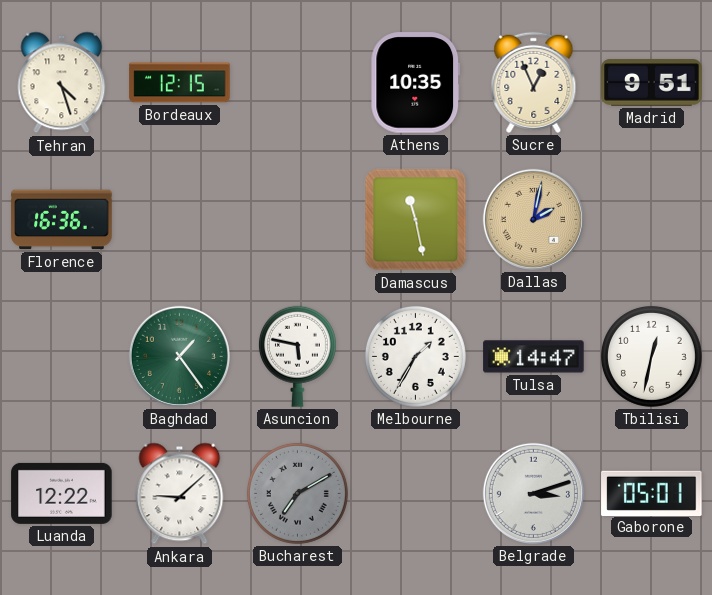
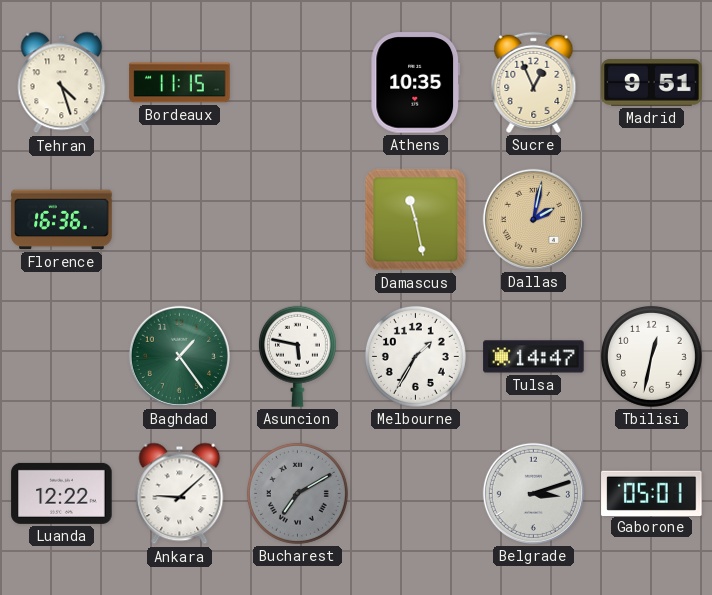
Bordeaux: 12:15 -> 11:15
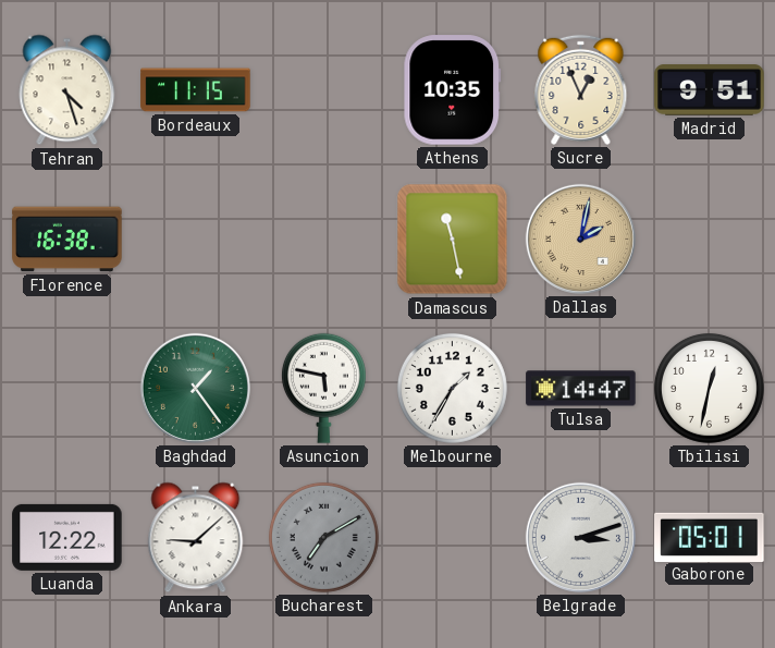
Florence: 16:36 -> 16:38
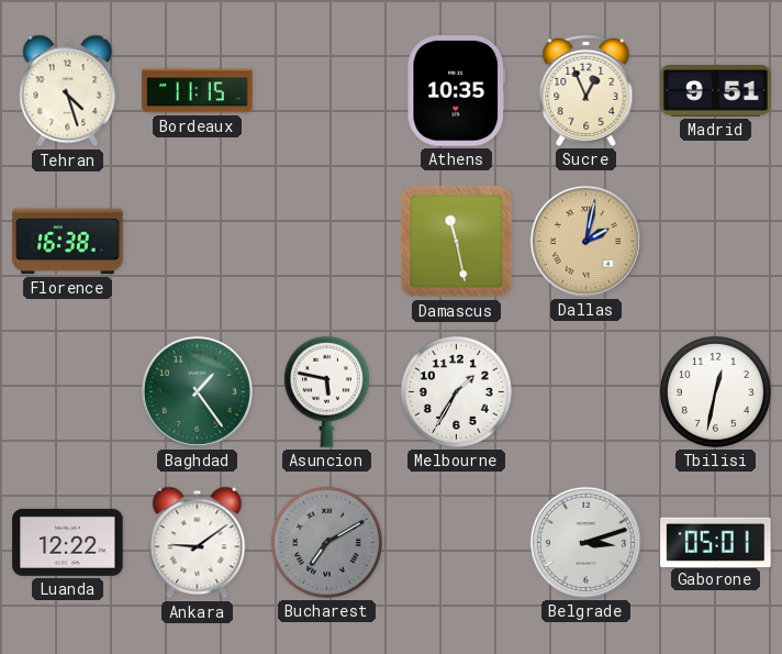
Tulsa: 14:47 -> none
Ankara: 9:08 -> 9:09
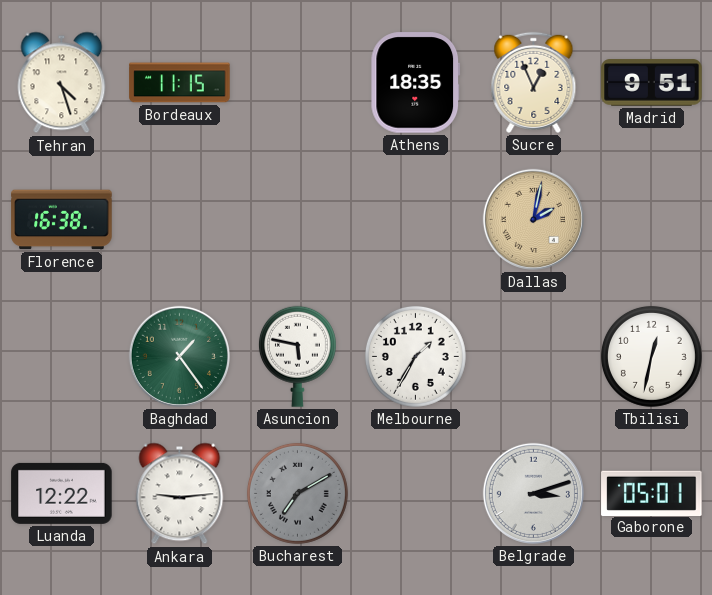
Athens: 10:35 -> 18:35
Damascus: 11:28 -> none
Ankara: 9:09 -> 9:14
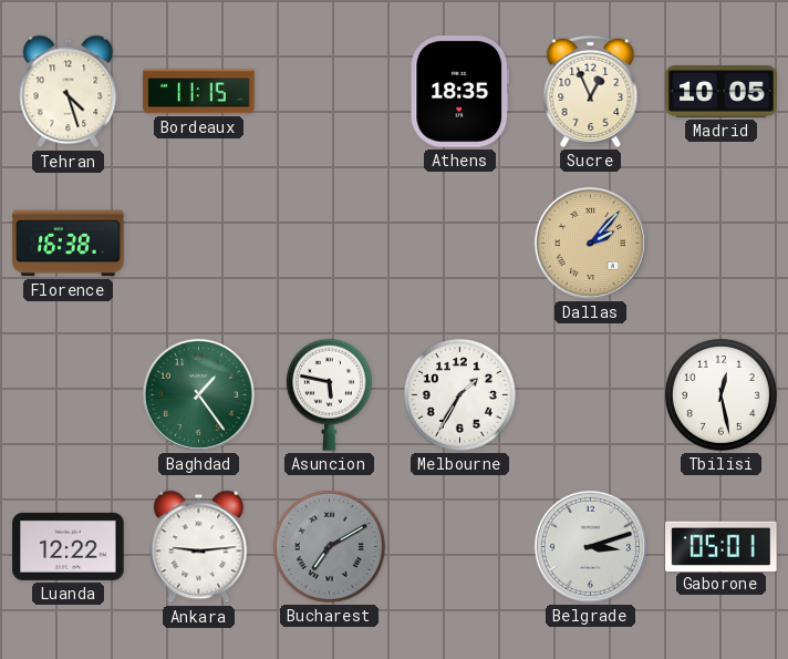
Madrid: 9:51 -> 10:05
Dallas: 2:02 -> 2:07
Tbilisi: 12:32 -> 12:28
